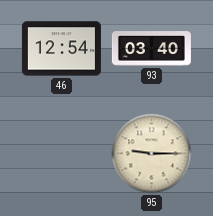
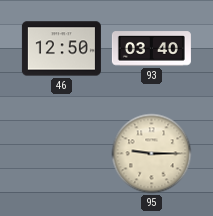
46: 12:54 -> 12:50
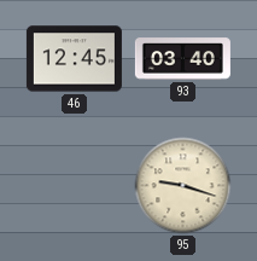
46: 12:50 -> 12:45
95: 9:15 -> 9:18
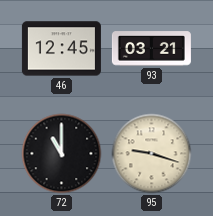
93: 03:40 -> 03:21
72: none -> 11:00
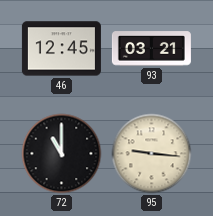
95: 9:18 -> 9:16
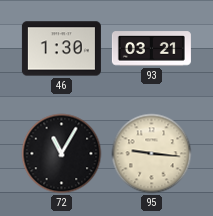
46: 12:45 -> 1:30
72: 11:00 -> 11:05
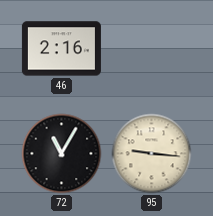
46: 1:30 -> 2:16
93: 03:21 -> none
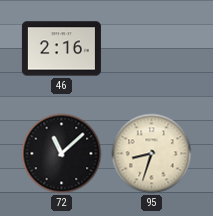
72: 11:05 -> 11:08
95: 9:16 -> 8:33
